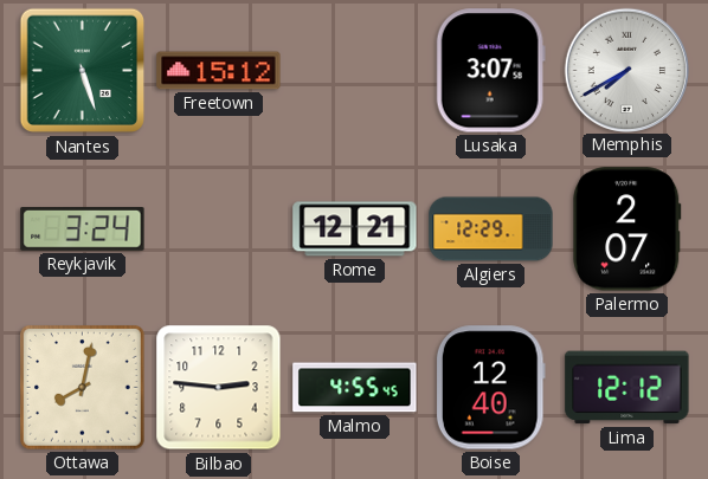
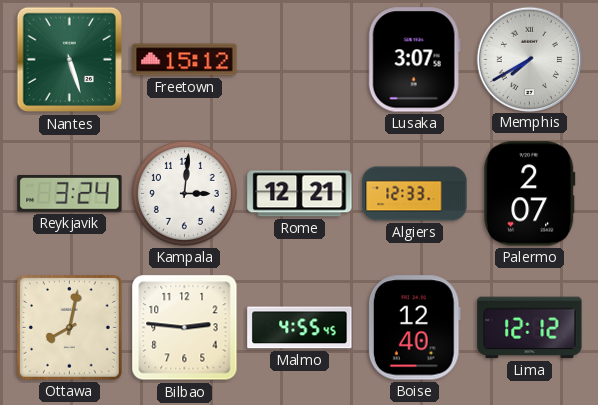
Kampala: none -> 3:01
Algiers: 12:29 -> 12:33
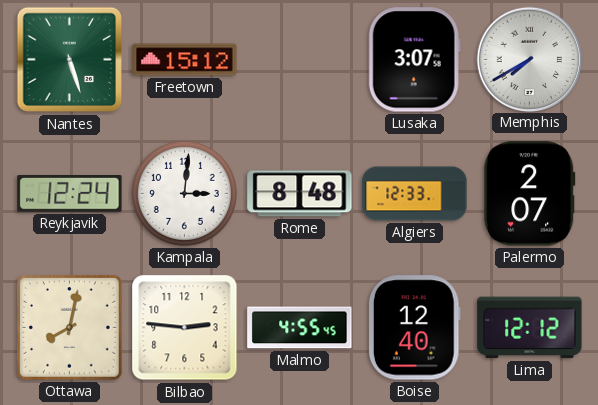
Reykjavik: 3:24 -> 12:24
Rome: 12:21 -> 8:48
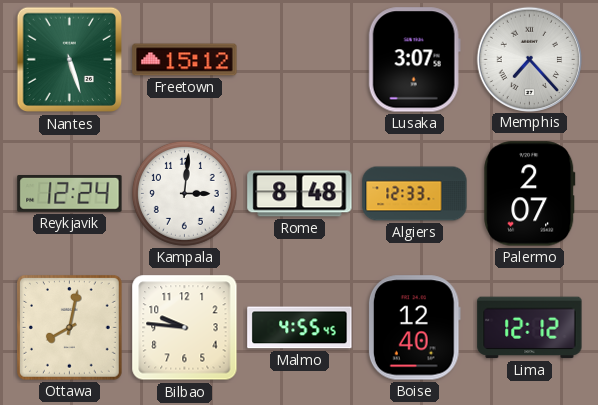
Memphis: 7:40 -> 7:23
Bilbao: 2:46 -> 9:46
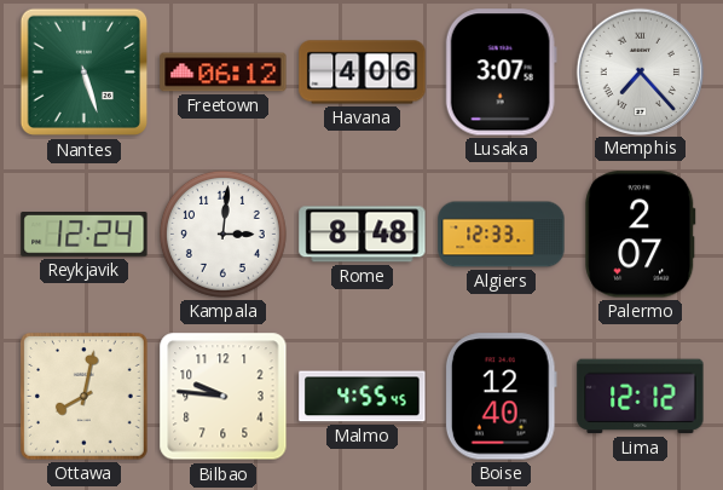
Freetown: 15:12 -> 06:12
Havana: none -> 4:06
